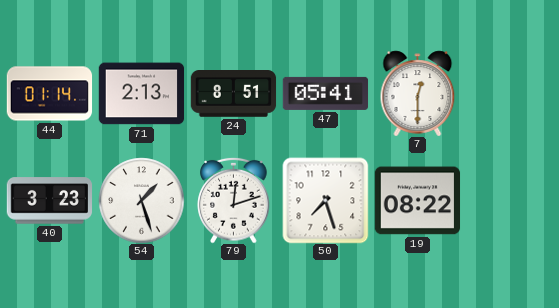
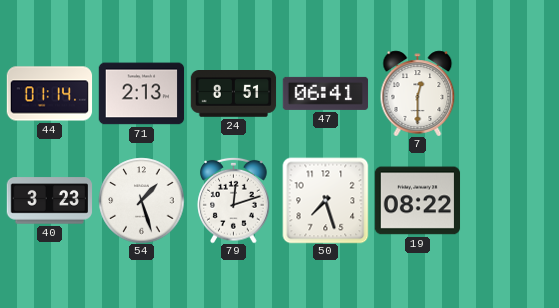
47: 05:41 -> 06:41
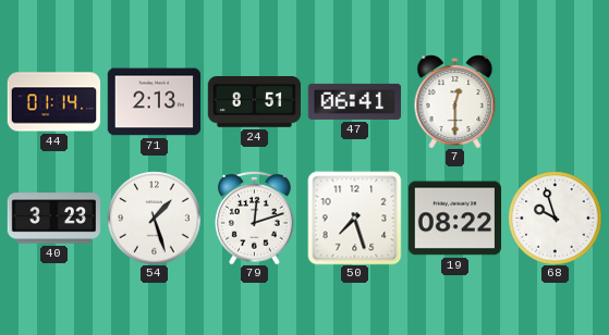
68: none -> 9:57
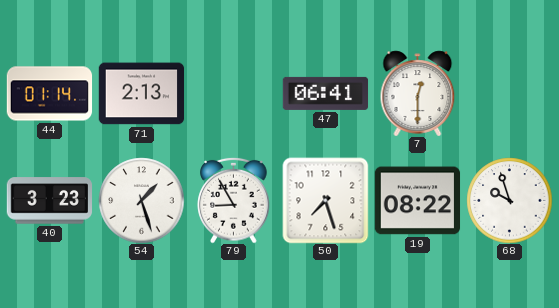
24: 8:51 -> none
79: 12:12 -> 8:55
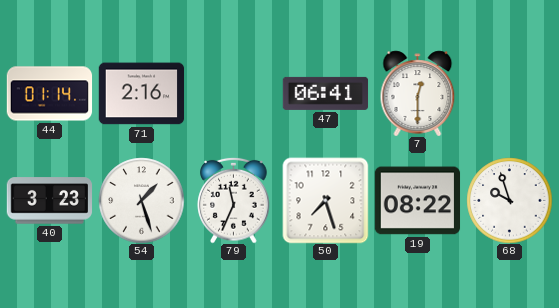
71: 2:13 -> 2:16
79: 8:55 -> 11:34
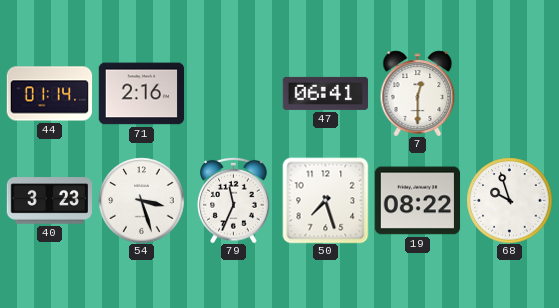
54: 1:27 -> 3:27
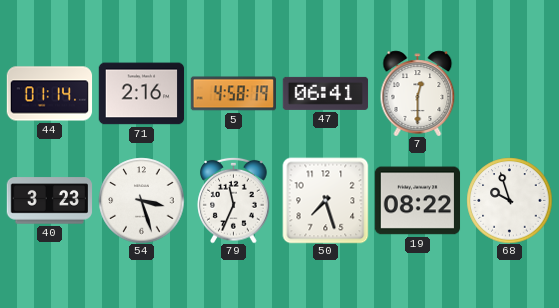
5: none -> 4:58
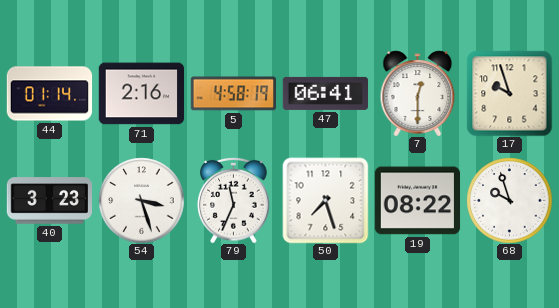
17: none -> 9:57
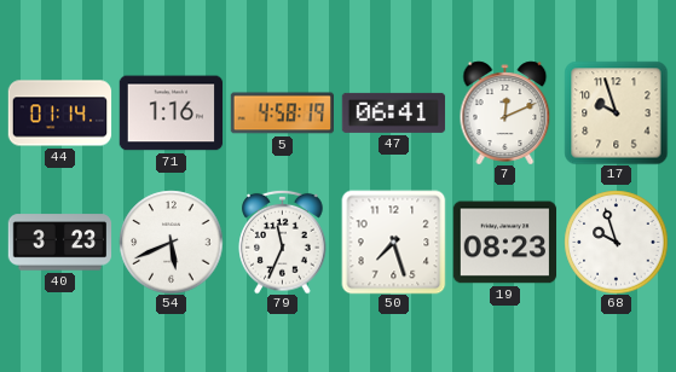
71: 2:16 -> 1:16
7: 12:30 -> 12:11
54: 3:27 -> 5:41
19: 08:22 -> 08:23
